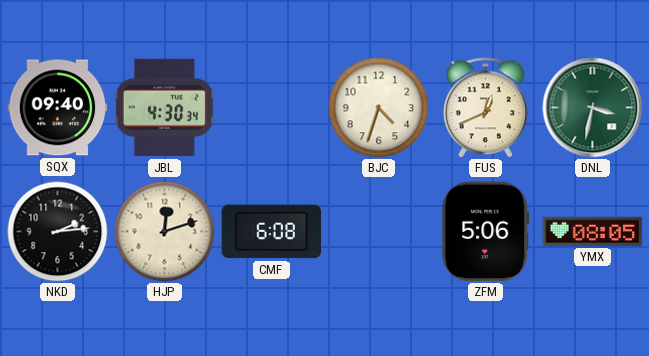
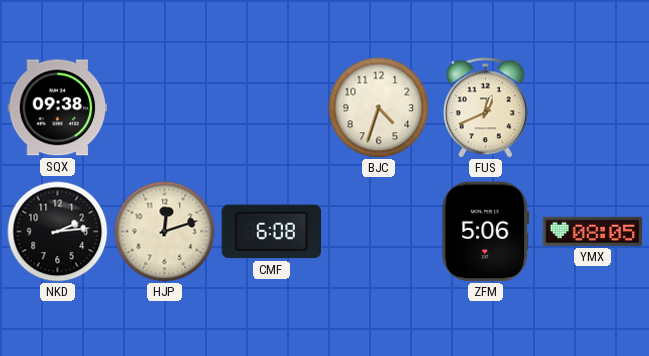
SQX: 09:40 -> 09:38
JBL: 4:30 -> none
DNL: 3:32 -> none
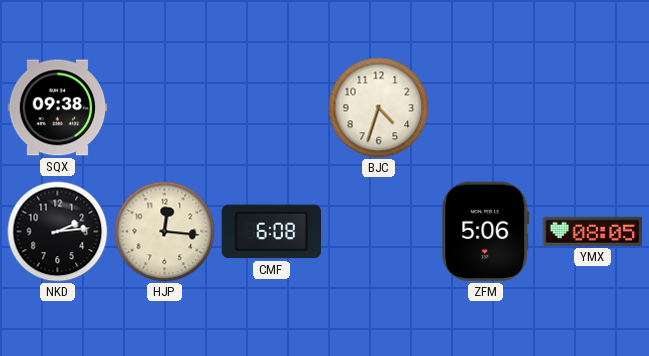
FUS: 12:41 -> none
HJP: 12:12 -> 12:16
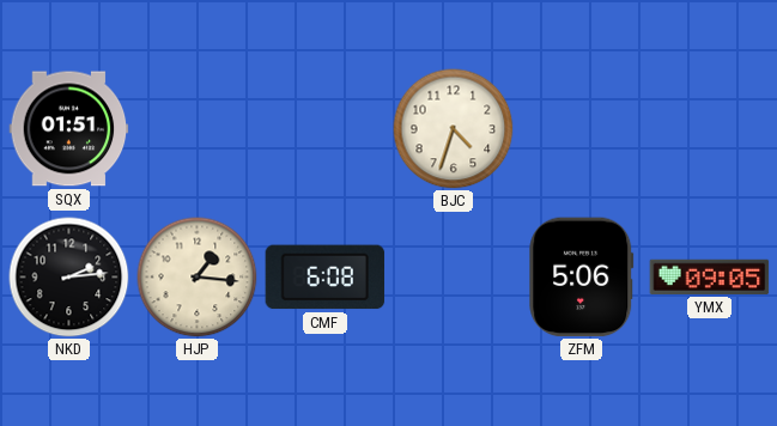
SQX: 09:38 -> 01:51
HJP: 12:16 -> 1:16
YMX: 08:05 -> 09:05
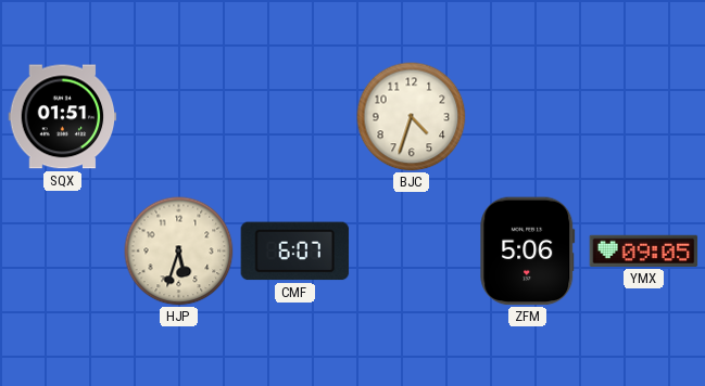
NKD: 2:14 -> none
HJP: 1:16 -> 5:33
CMF: 6:08 -> 6:07
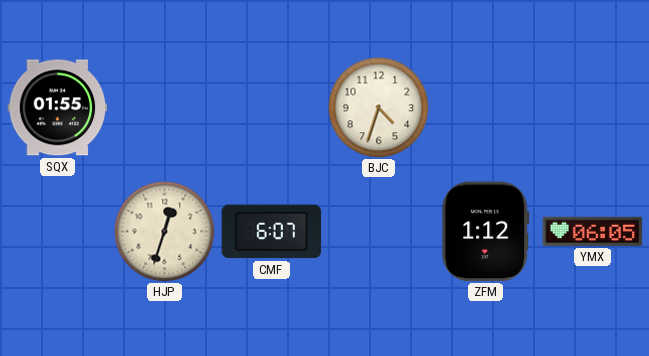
SQX: 01:51 -> 01:55
HJP: 5:33 -> 12:33
ZFM: 5:06 -> 1:12
YMX: 09:05 -> 06:05
